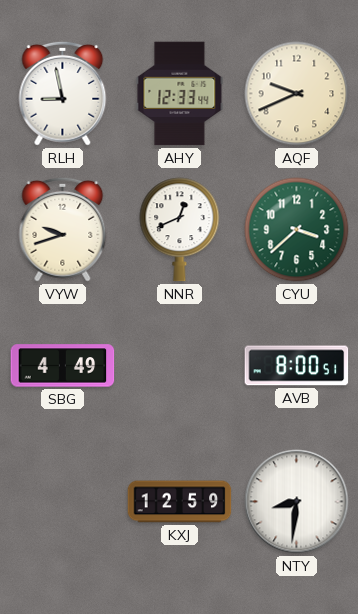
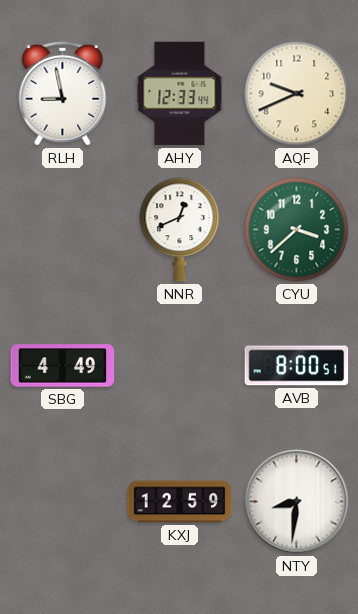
VYW: 9:42 -> none
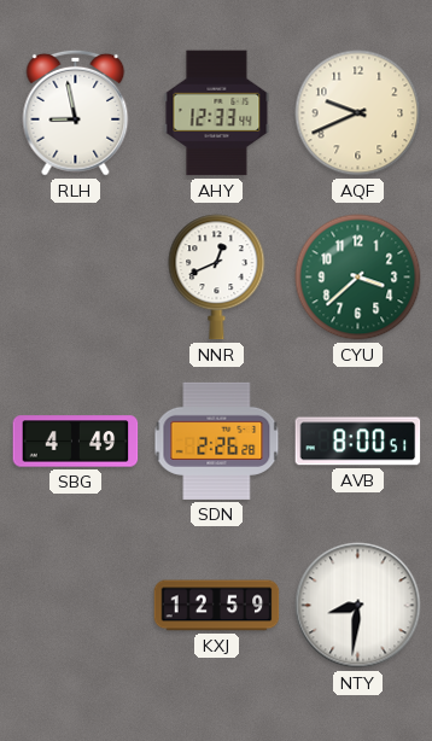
SDN: none -> 2:26
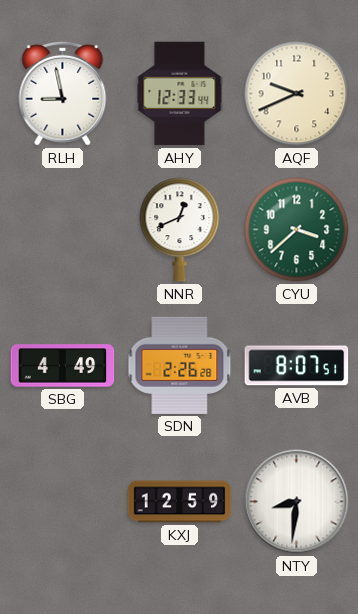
AVB: 8:00 -> 8:07
